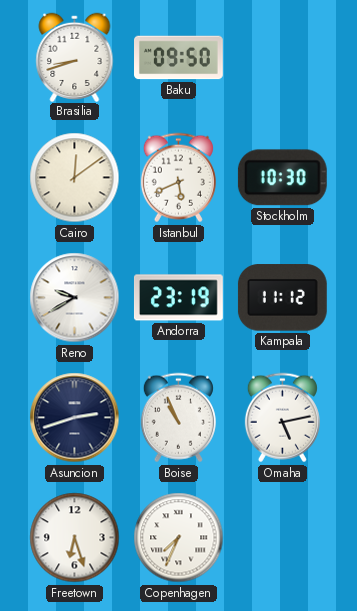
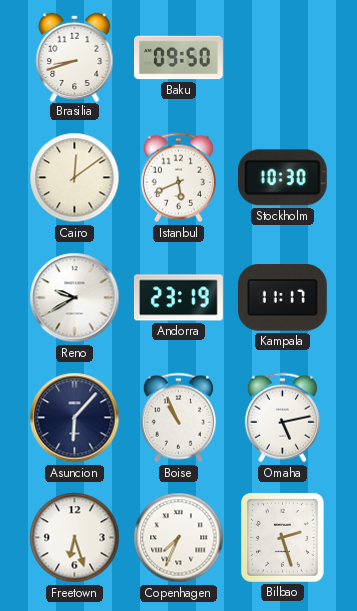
Kampala: 11:12 -> 11:17
Asuncion: 2:42 -> 6:07
Bilbao: none -> 2:27
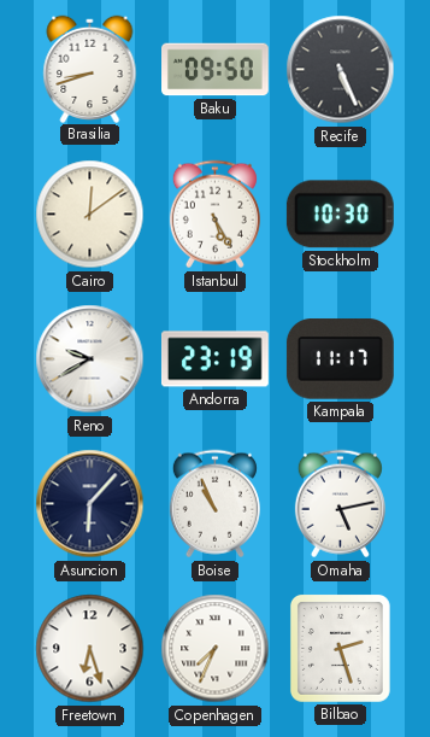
Recife: none -> 5:26
Istanbul: 5:41 -> 5:25
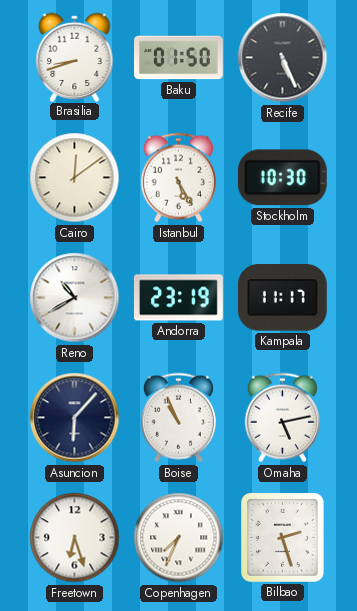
Baku: 09:50 -> 01:50
Reno: 9:40 -> 10:40
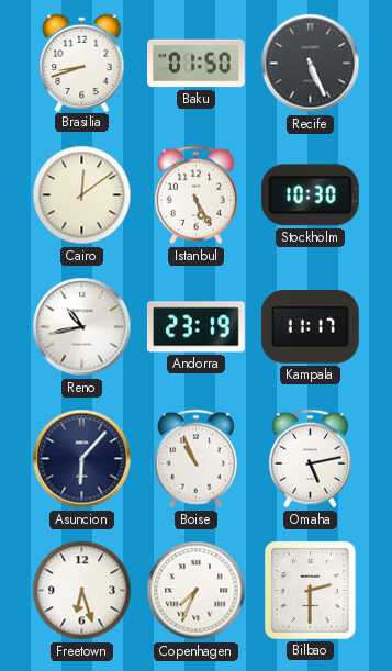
Reno: 10:40 -> 10:43
Bilbao: 2:27 -> 2:30
